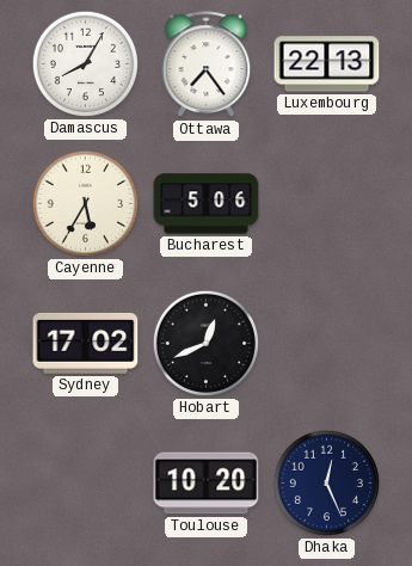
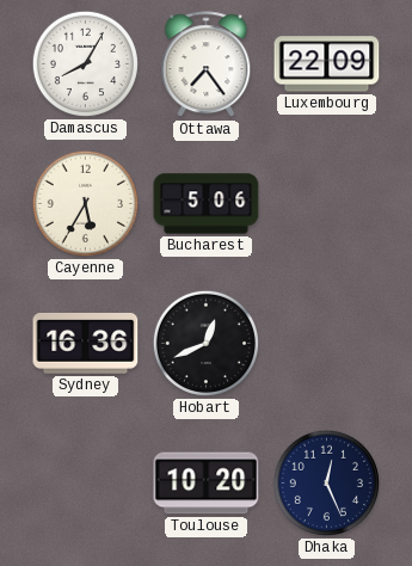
Luxembourg: 22:13 -> 22:09
Sydney: 17:02 -> 16:36
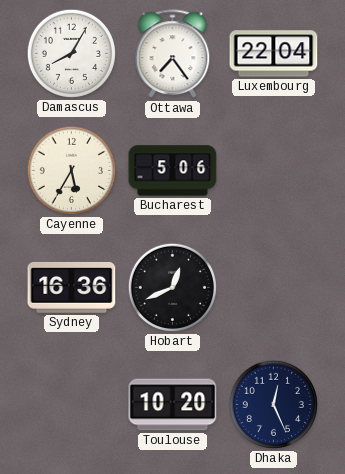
Luxembourg: 22:09 -> 22:04
